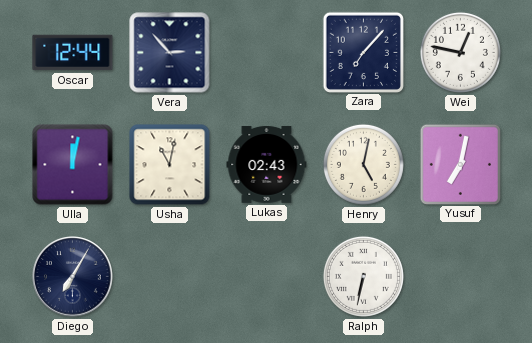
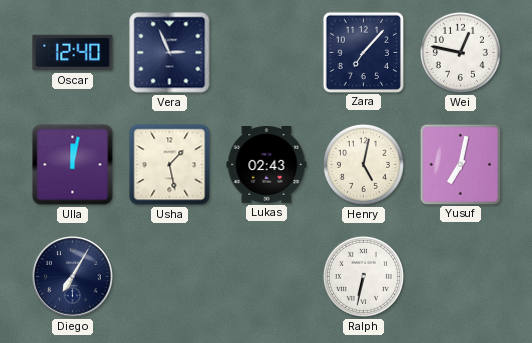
Oscar: 12:44 -> 12:40
Vera: 2:53 -> 2:56
Usha: 11:02 -> 1:28
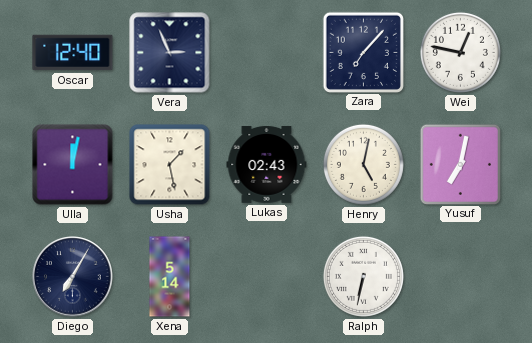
Xena: none -> 5:14
